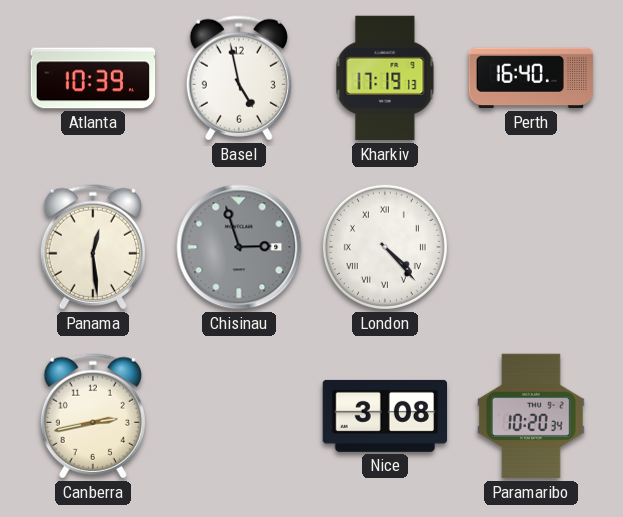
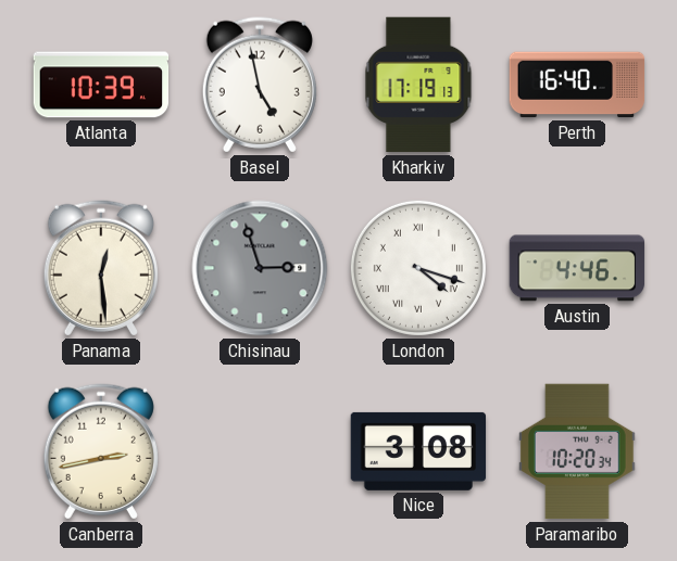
London: 4:23 -> 4:18
Austin: none -> 4:46
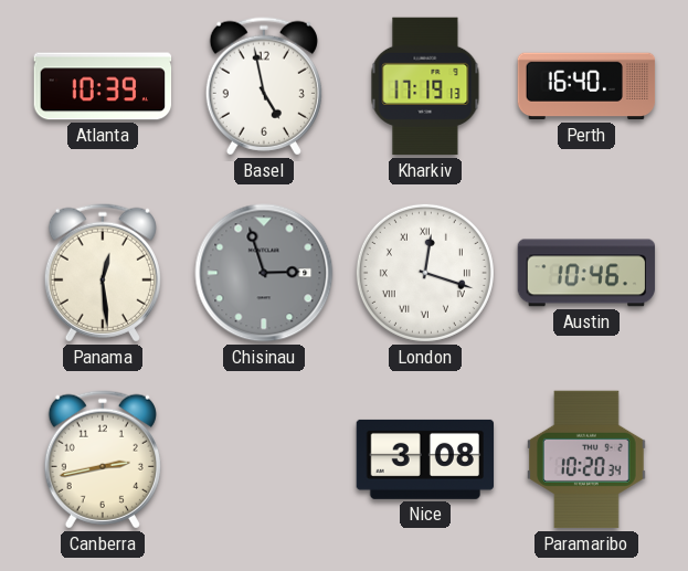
London: 4:18 -> 12:18
Austin: 4:46 -> 10:46
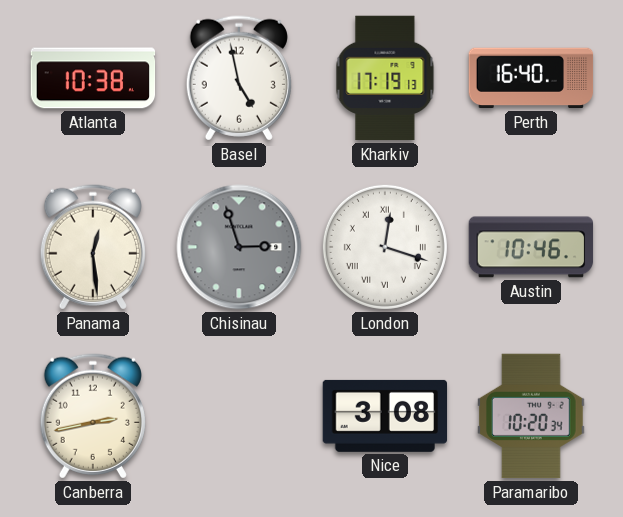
Atlanta: 10:39 -> 10:38
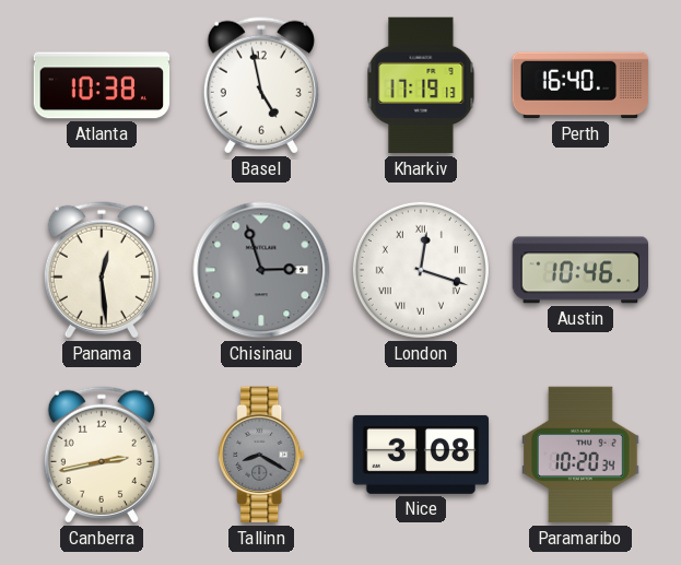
Tallinn: none -> 8:20
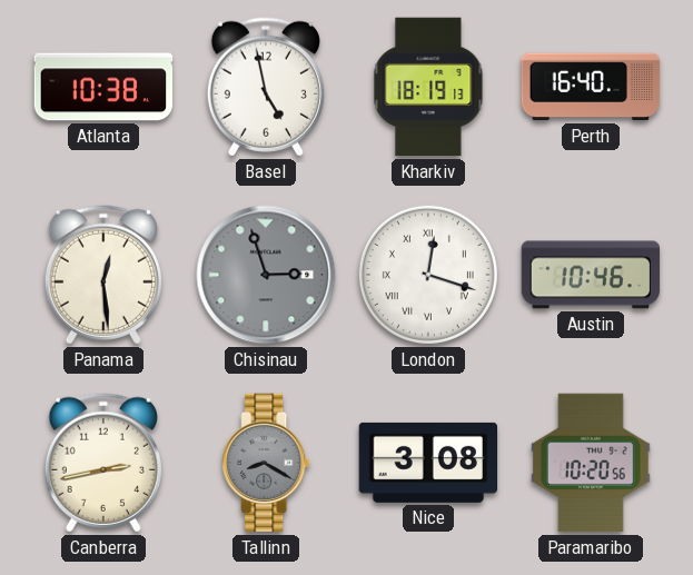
Kharkiv: 17:19 -> 18:19
Paramaribo: 10:20:34 -> 10:20:56
